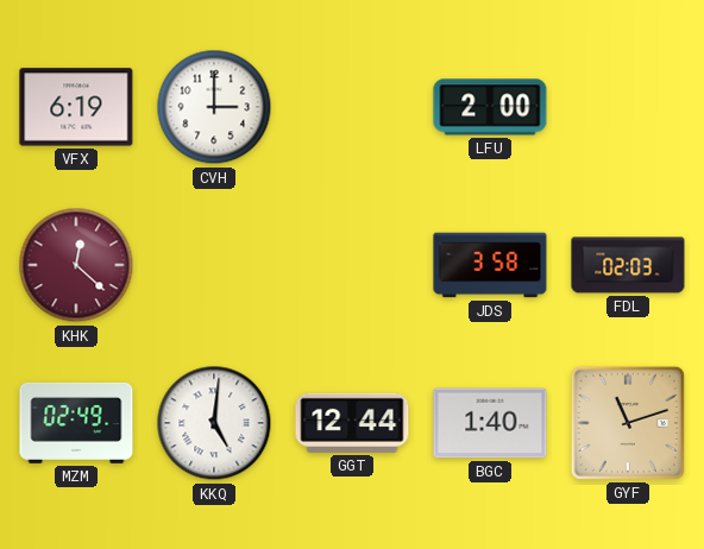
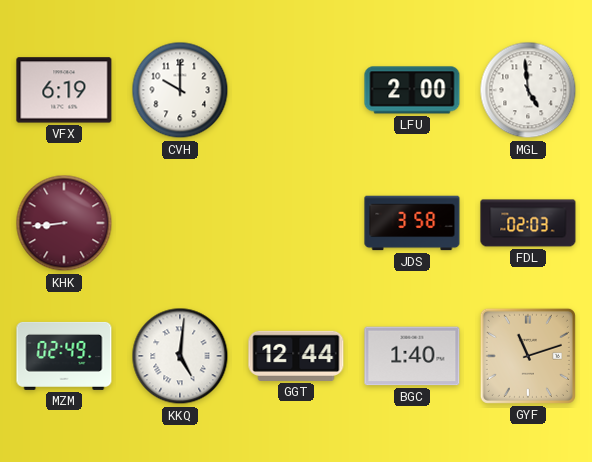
CVH: 3:00 -> 10:00
MGL: none -> 4:59
KHK: 12:22 -> 8:44
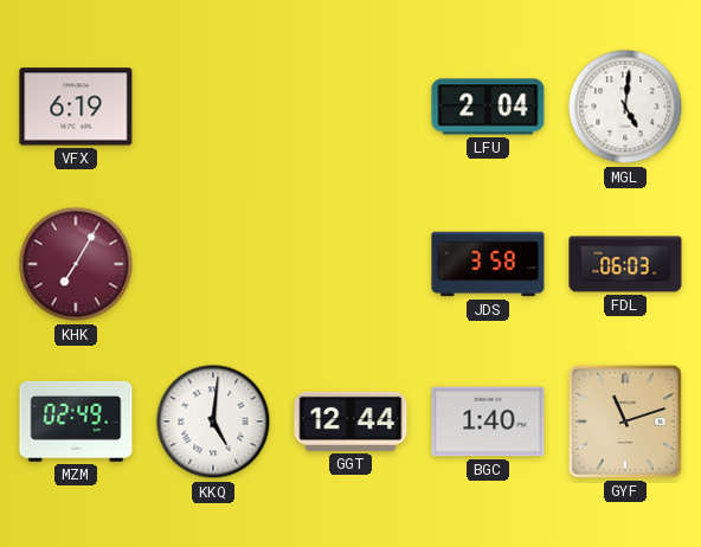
CVH: 10:00 -> none
LFU: 2:00 -> 2:04
MGL: 4:59 -> 5:01
KHK: 8:44 -> 7:05
FDL: 02:03 -> 06:03
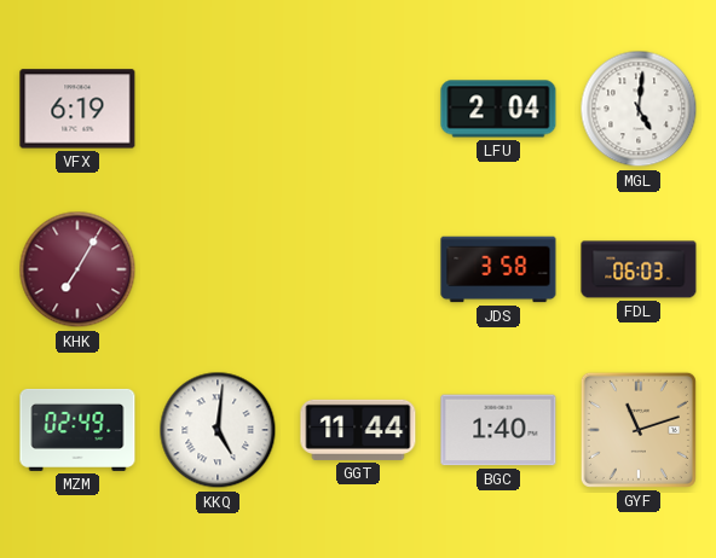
GGT: 12:44 -> 11:44
